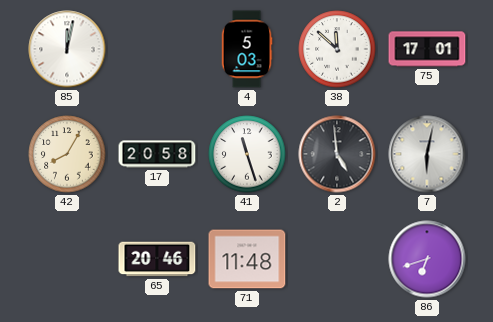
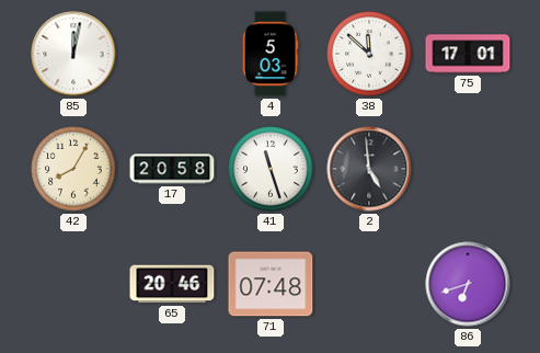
7: 6:02 -> none
71: 11:48 -> 07:48
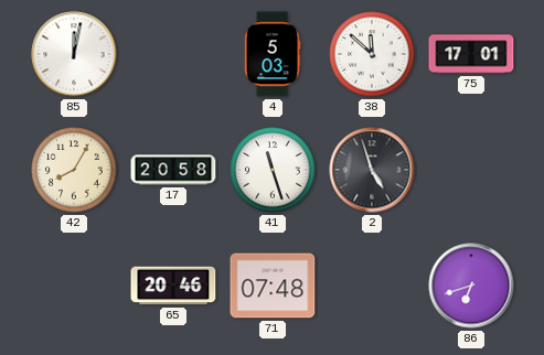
2: 4:59 -> 4:57
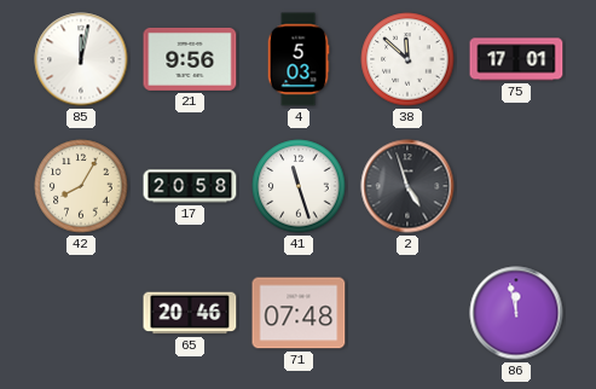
21: none -> 9:56
86: 6:42 -> 11:58
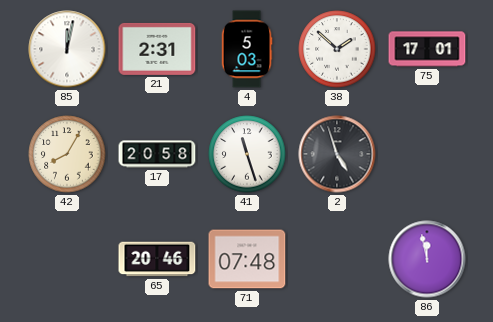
21: 9:56 -> 2:31
38: 11:52 -> 1:52
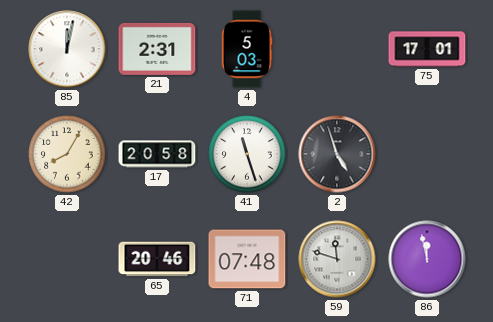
38: 1:52 -> none
59: none -> 11:48
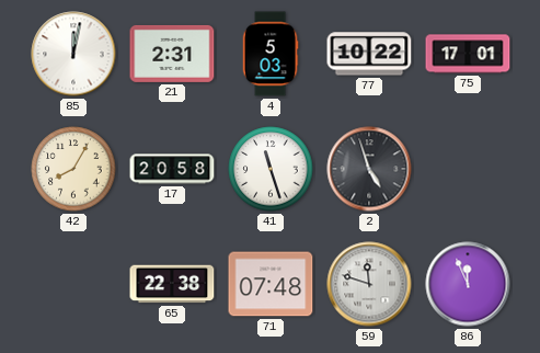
77: none -> 10:22
65: 20:46 -> 22:38
86: 11:58 -> 11:56
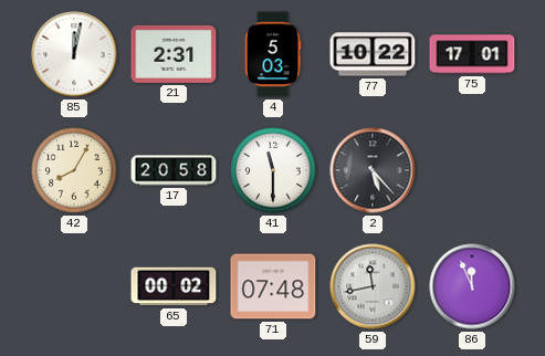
41: 11:27 -> 11:30
2: 4:57 -> 5:23
65: 22:38 -> 00:02
59: 11:48 -> 11:43
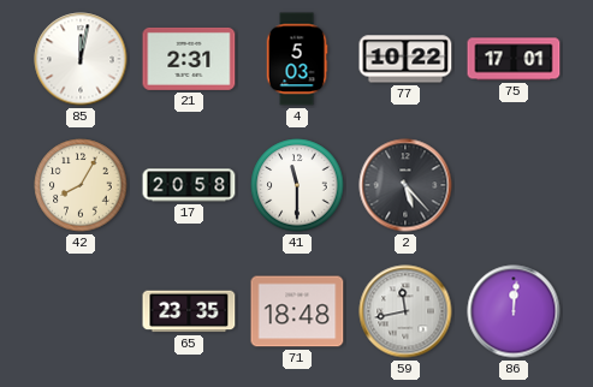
65: 00:02 -> 23:35
71: 07:48 -> 18:48
86: 11:56 -> 12:01
